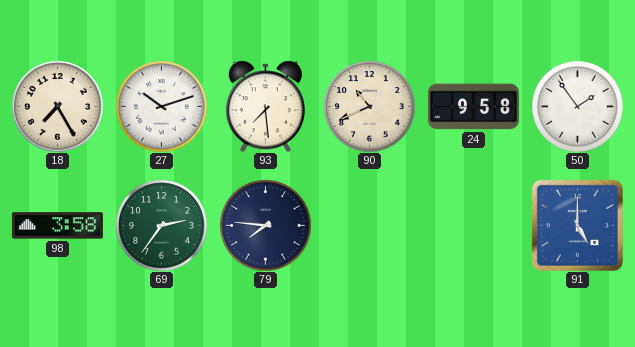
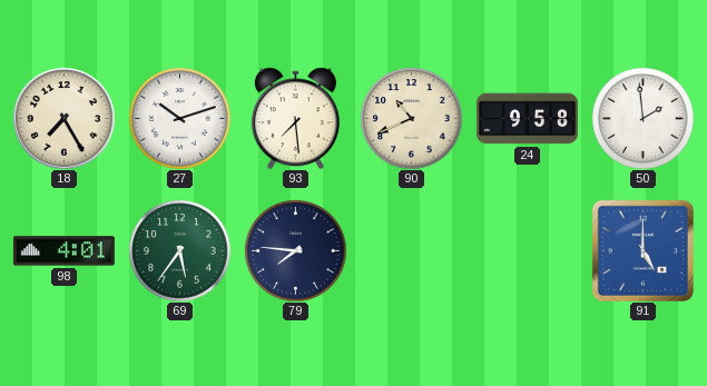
50: 1:54 -> 1:59
98: 3:58 -> 4:01
69: 2:36 -> 5:36
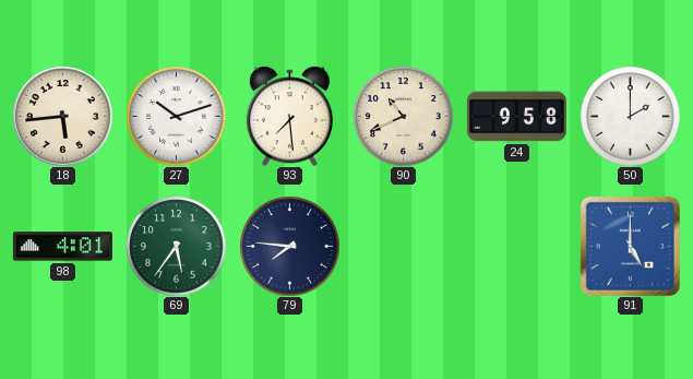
18: 7:25 -> 5:44
50: 1:59 -> 2:00
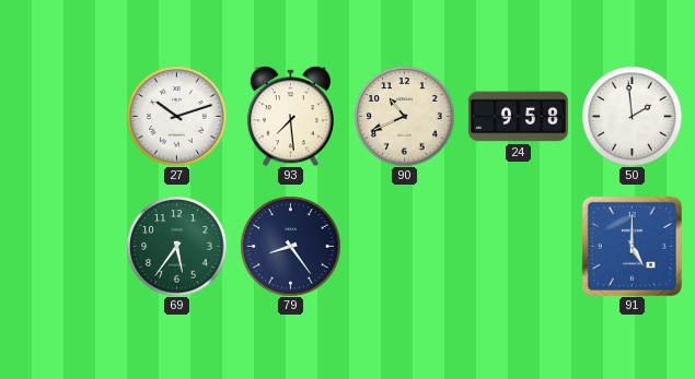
18: 5:44 -> none
50: 2:00 -> 1:59
98: 4:01 -> none
79: 7:46 -> 8:24
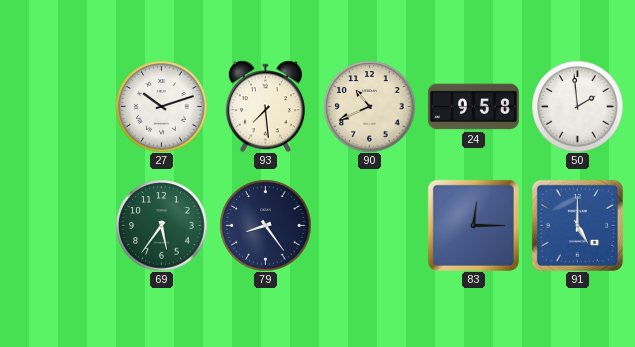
83: none -> 12:15
